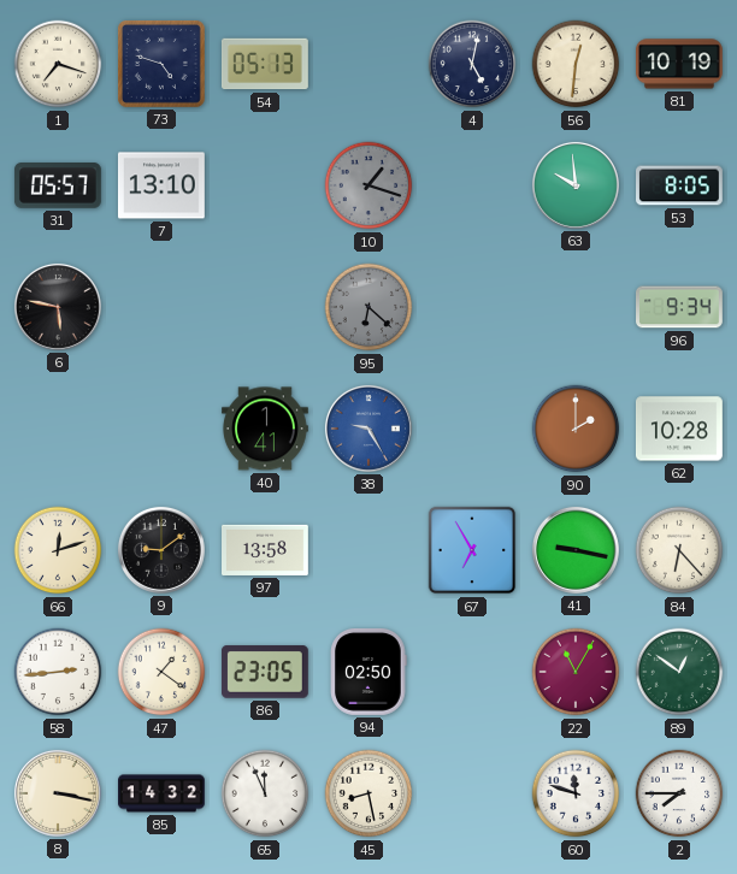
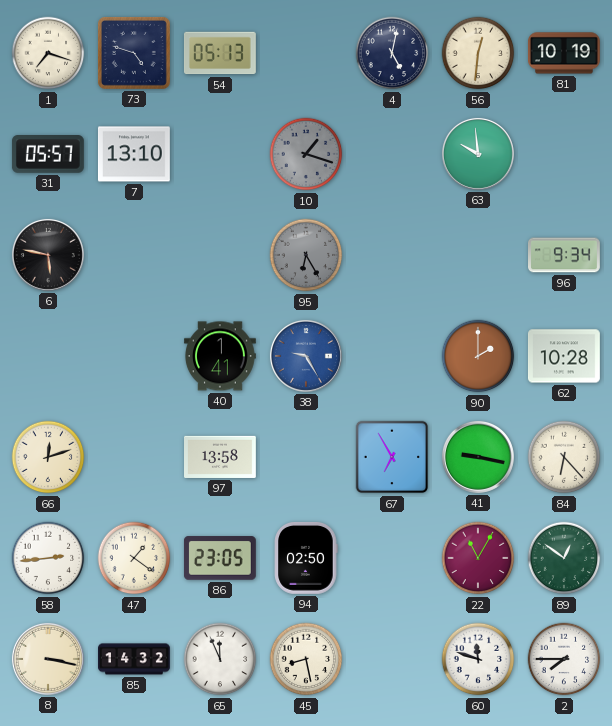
53: 8:05 -> none
95: 6:22 -> 6:25
9: 9:09 -> none
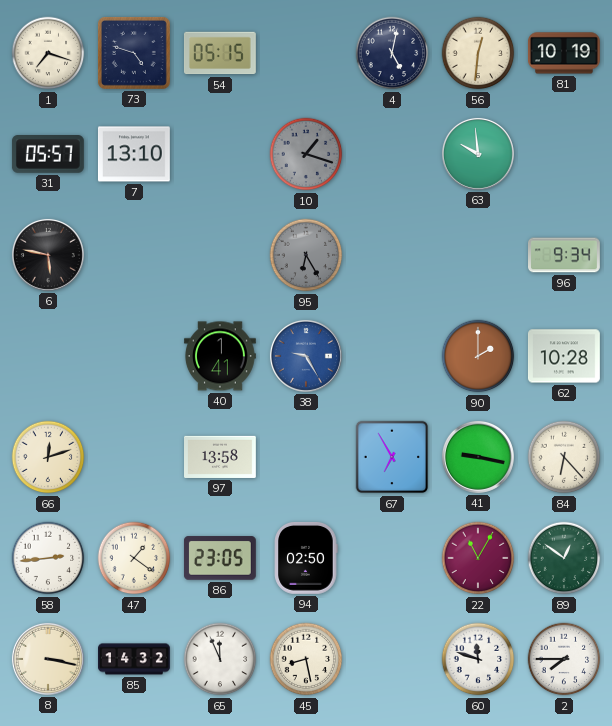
54: 05:13 -> 05:15
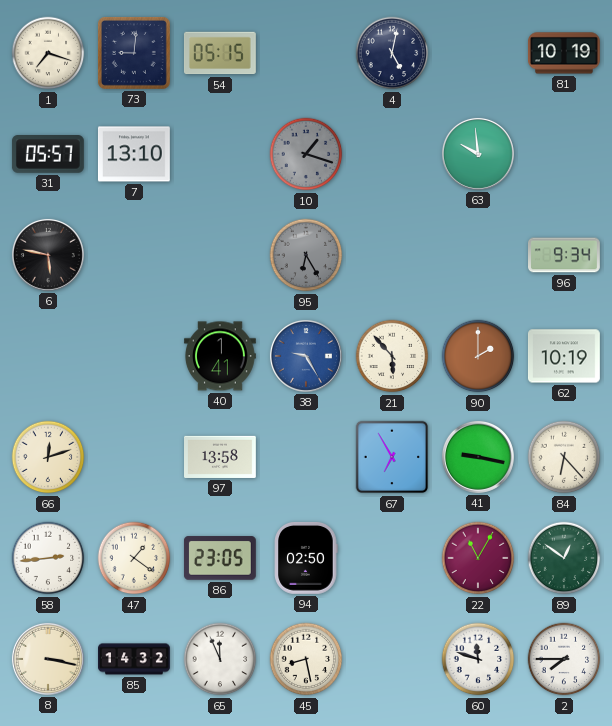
73: 4:48 -> 9:01
56: 12:31 -> none
21: none -> 5:53
62: 10:28 -> 10:19
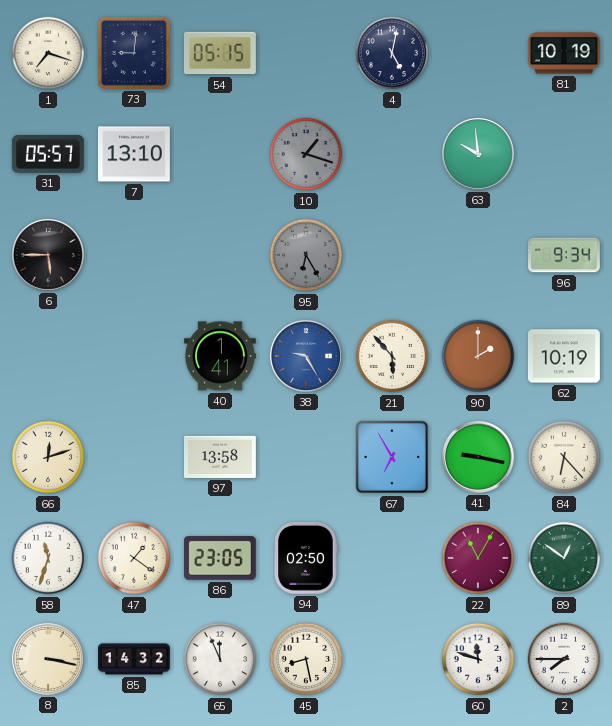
6: 5:47 -> 5:45
58: 2:44 -> 11:33
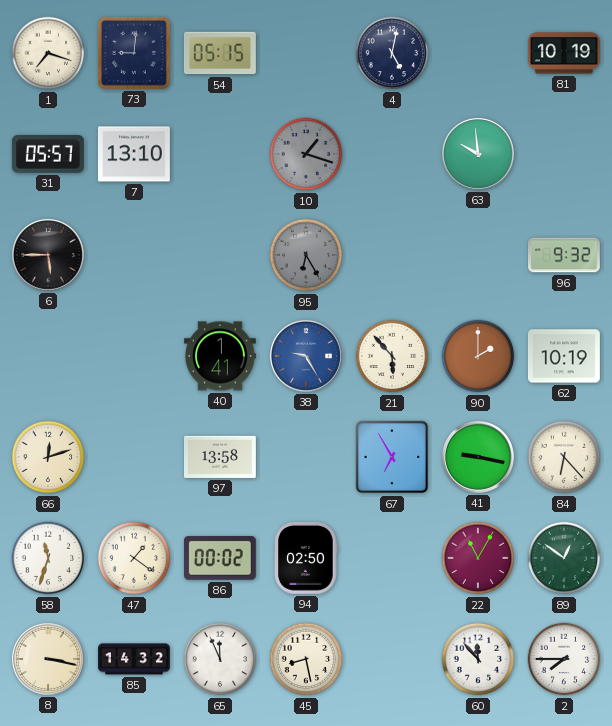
96: 9:34 -> 9:32
86: 23:05 -> 00:02
60: 11:48 -> 11:53
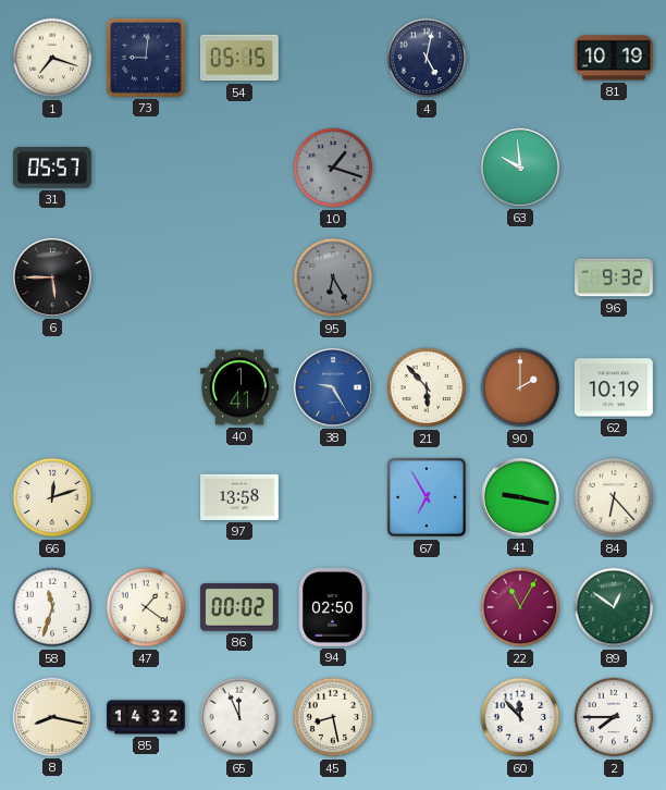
7: 13:10 -> none
8: 3:17 -> 8:17
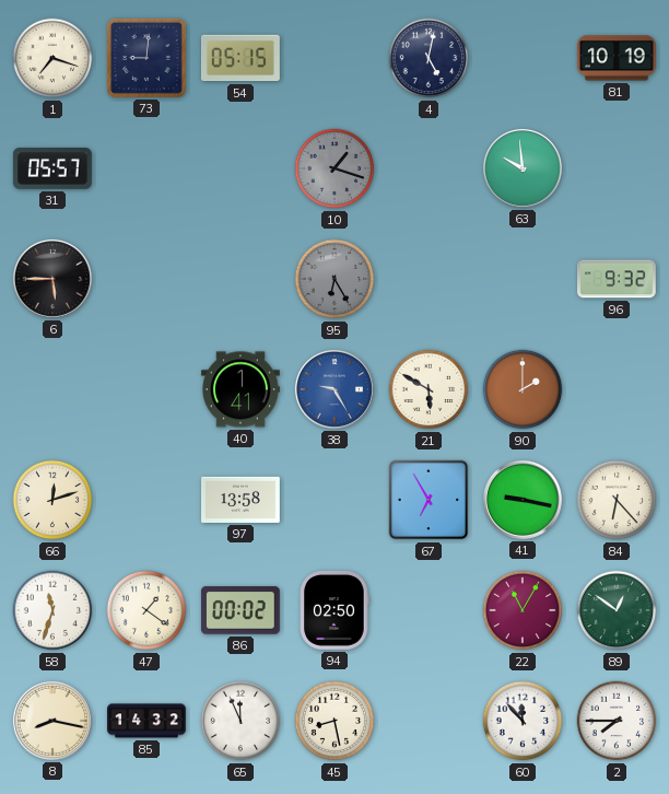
21: 5:53 -> 5:50
62: 10:19 -> none
